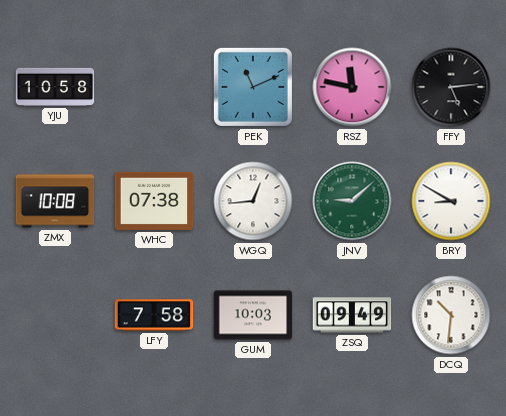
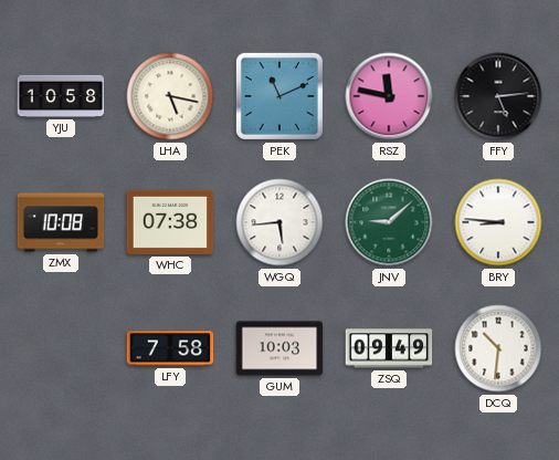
LHA: none -> 5:17
WGQ: 12:44 -> 5:44
BRY: 8:50 -> 8:46
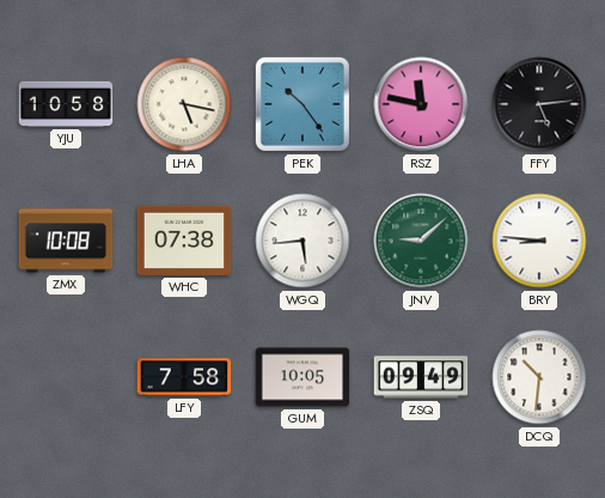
PEK: 11:11 -> 10:24
GUM: 10:03 -> 10:05
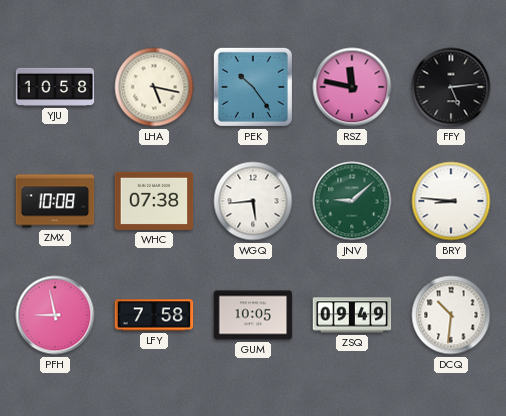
PFH: none -> 8:58
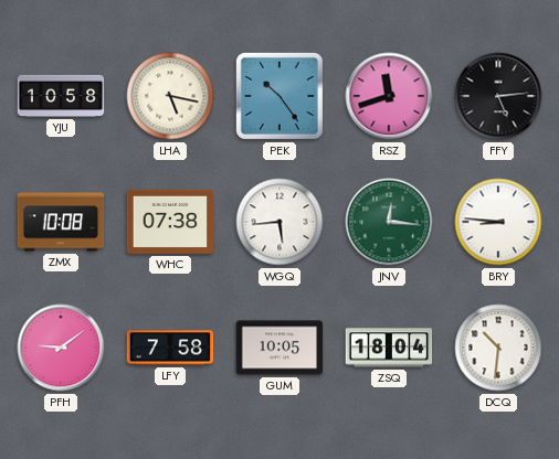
RSZ: 11:47 -> 11:42
JNV: 9:08 -> 12:16
PFH: 8:58 -> 9:09
ZSQ: 09:49 -> 18:04
